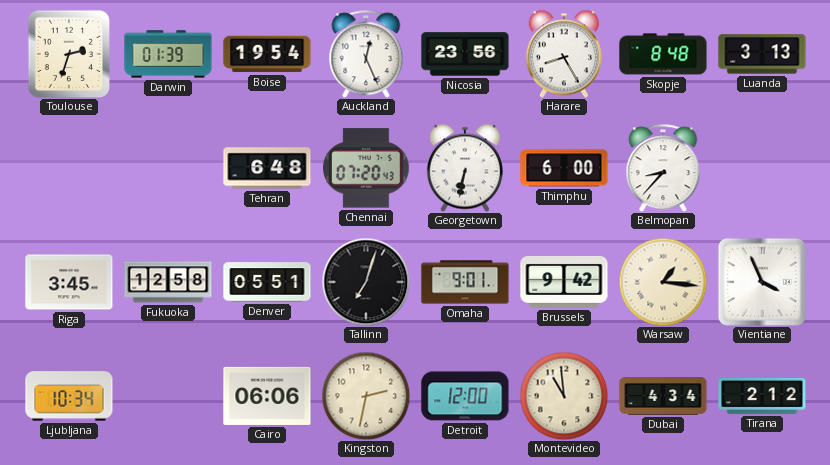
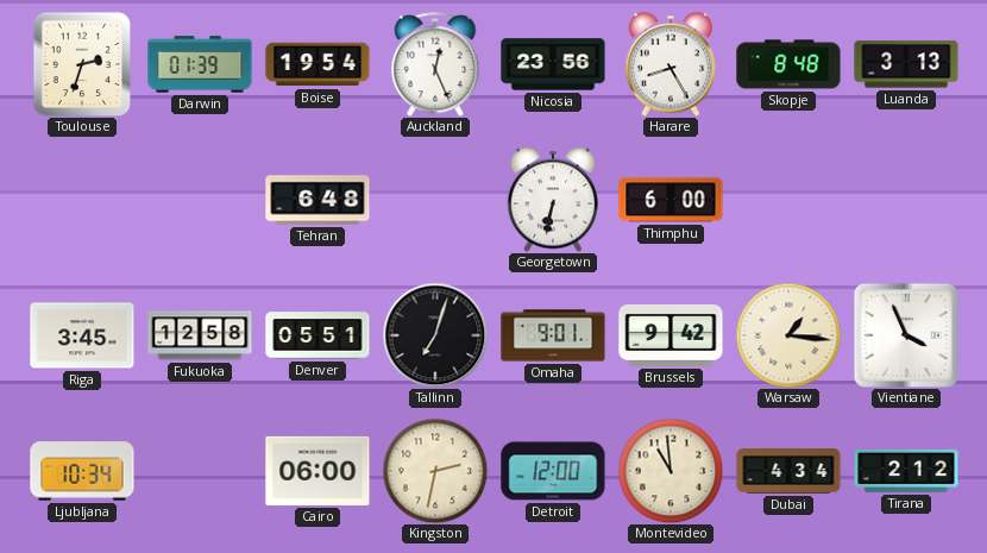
Chennai: 07:20 -> none
Belmopan: 8:37 -> none
Cairo: 06:06 -> 06:00
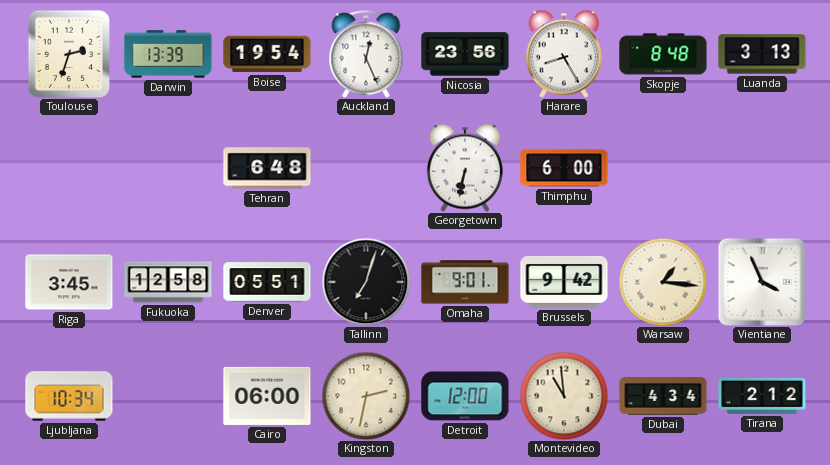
Darwin: 01:39 -> 13:39
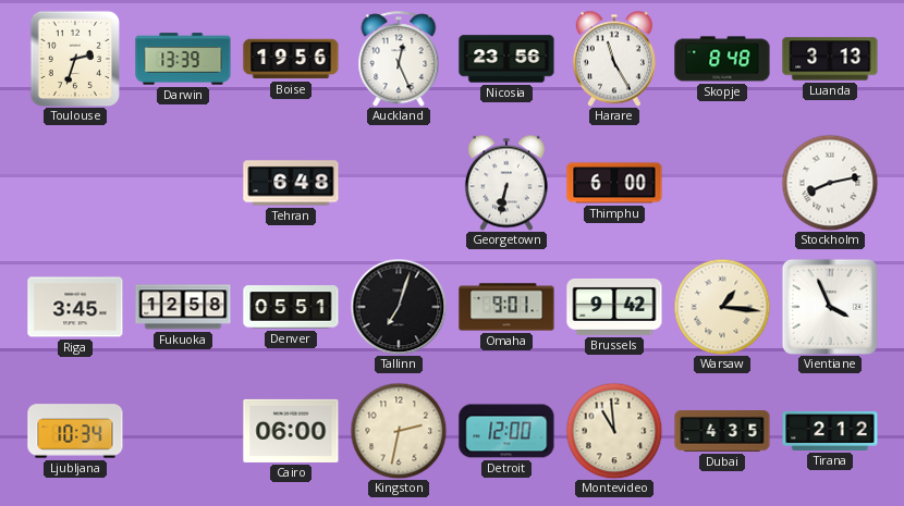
Boise: 19:54 -> 19:56
Harare: 8:25 -> 11:25
Stockholm: none -> 8:13
Dubai: 4:34 -> 4:35
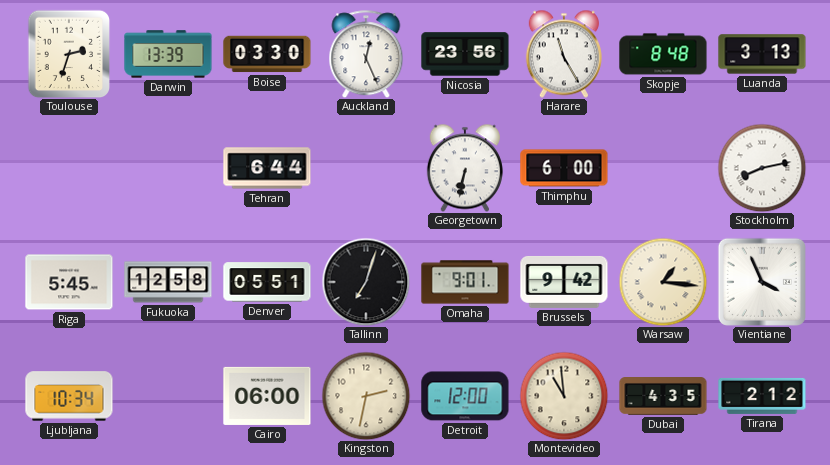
Boise: 19:56 -> 03:30
Tehran: 6:48 -> 6:44
Riga: 3:45 -> 5:45
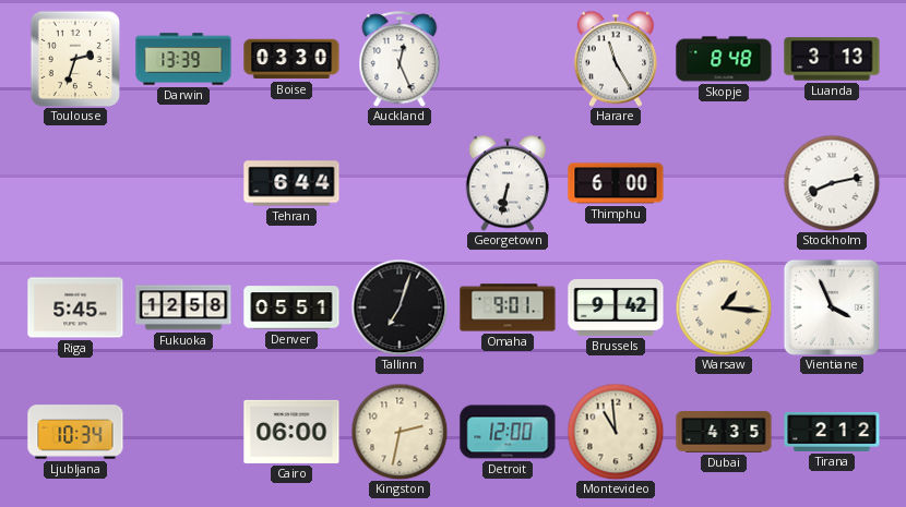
Nicosia: 23:56 -> none
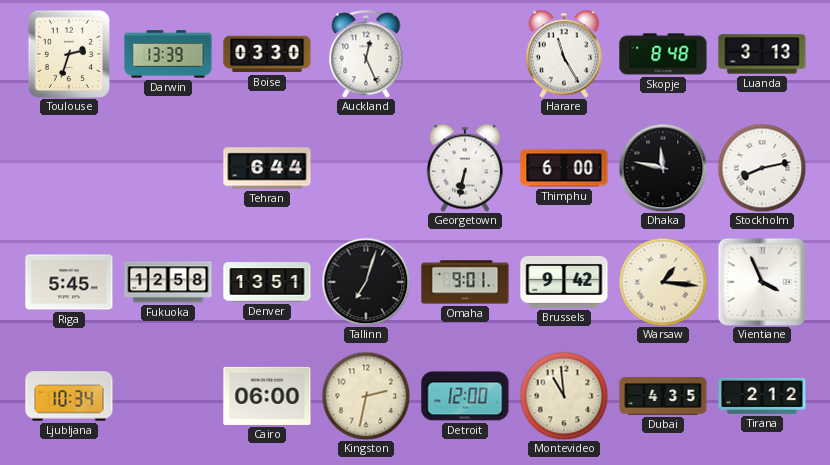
Dhaka: none -> 11:47
Denver: 05:51 -> 13:51
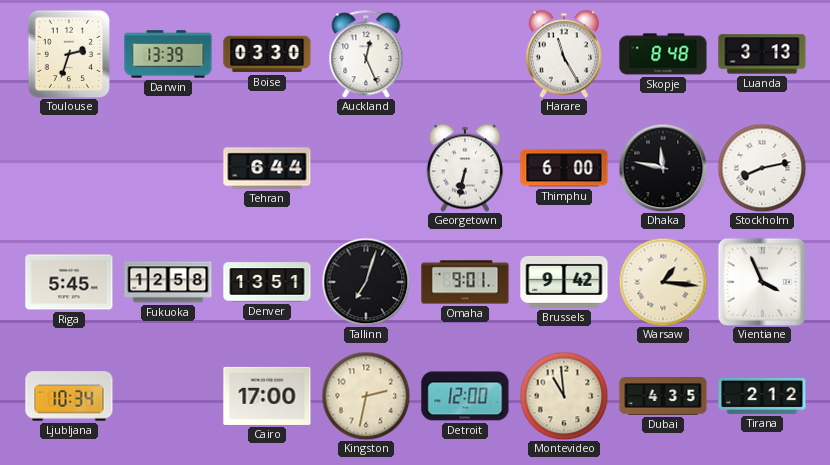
Cairo: 06:00 -> 17:00
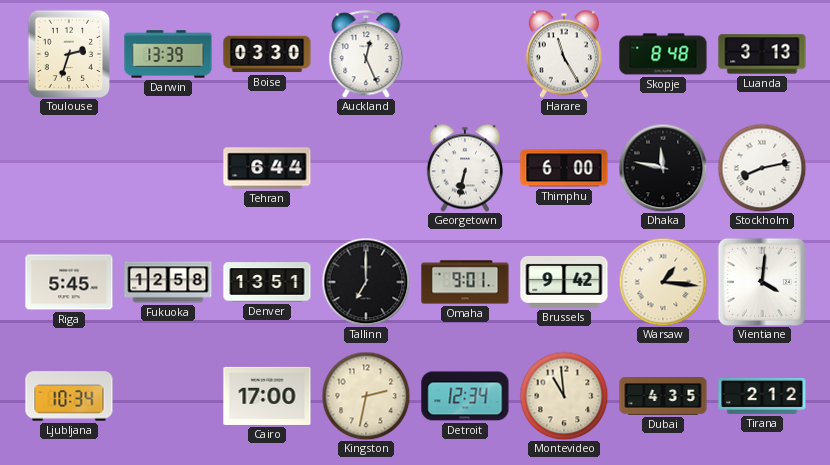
Tallinn: 7:03 -> 7:00
Vientiane: 3:56 -> 4:01
Detroit: 12:00 -> 12:34
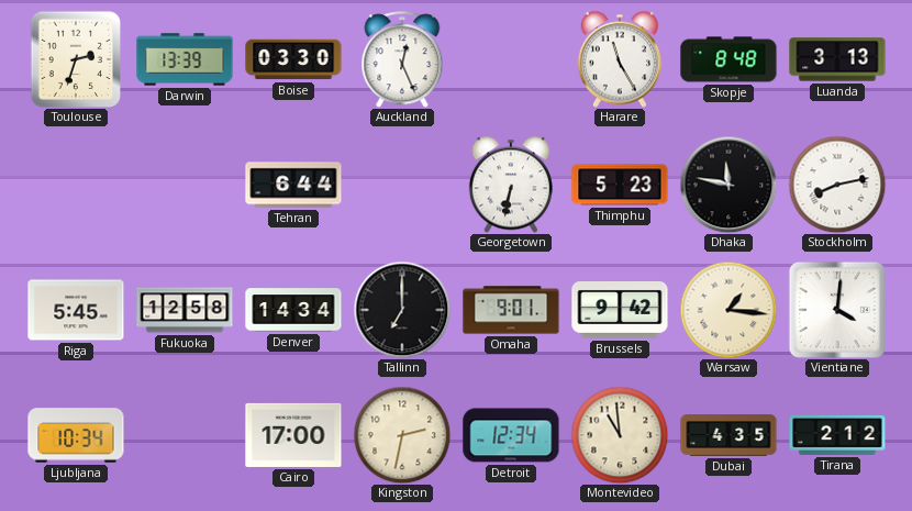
Thimphu: 6:00 -> 5:23
Denver: 13:51 -> 14:34
